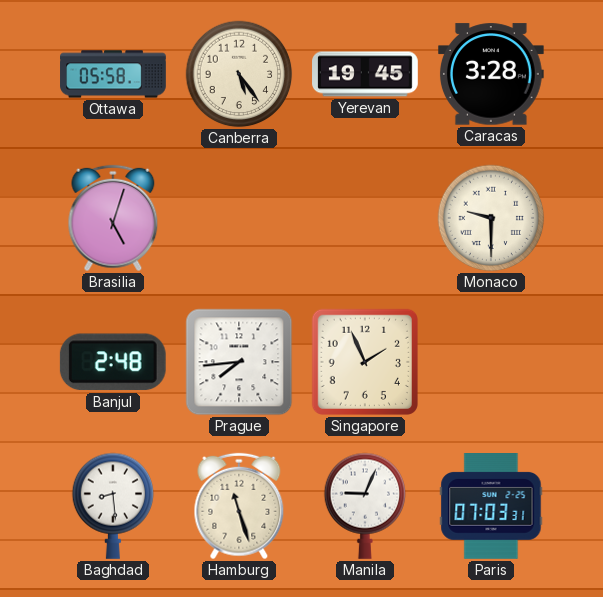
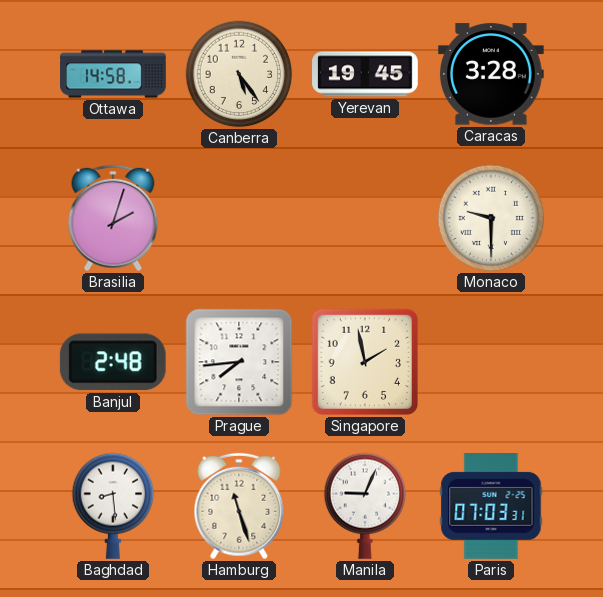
Ottawa: 05:58 -> 14:58
Brasilia: 5:03 -> 2:03
Singapore: 1:56 -> 1:58
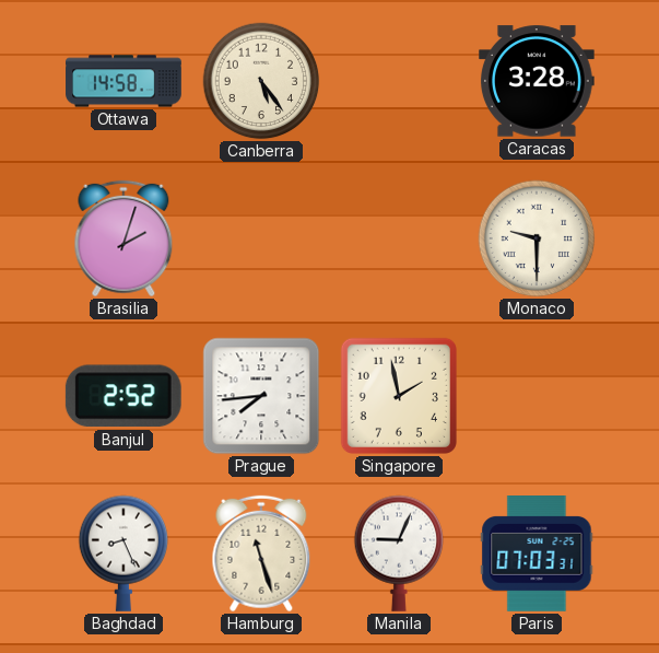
Yerevan: 19:45 -> none
Banjul: 2:48 -> 2:52
Baghdad: 8:29 -> 8:26
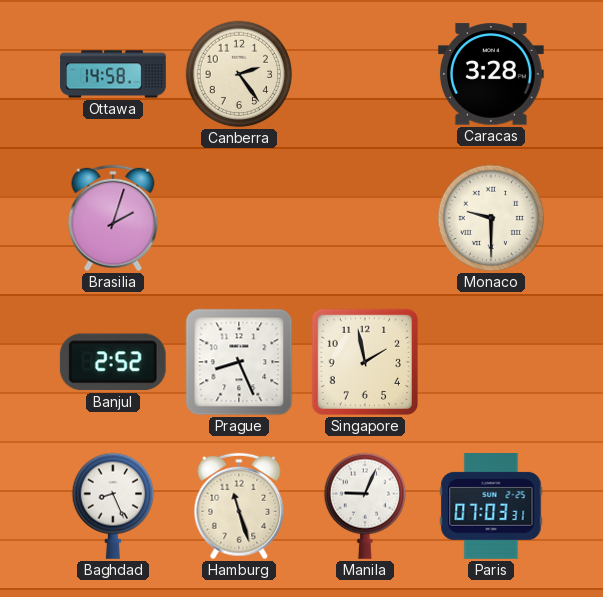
Canberra: 5:24 -> 2:24
Prague: 7:44 -> 8:26
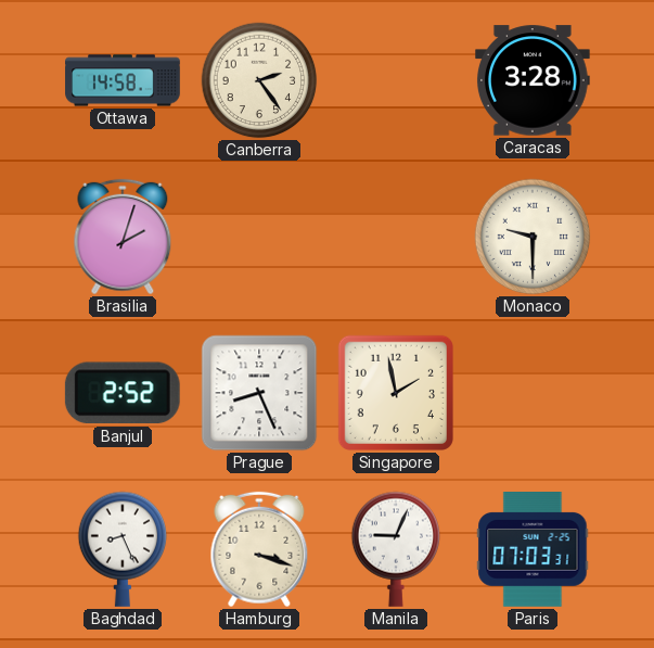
Hamburg: 11:27 -> 3:18
